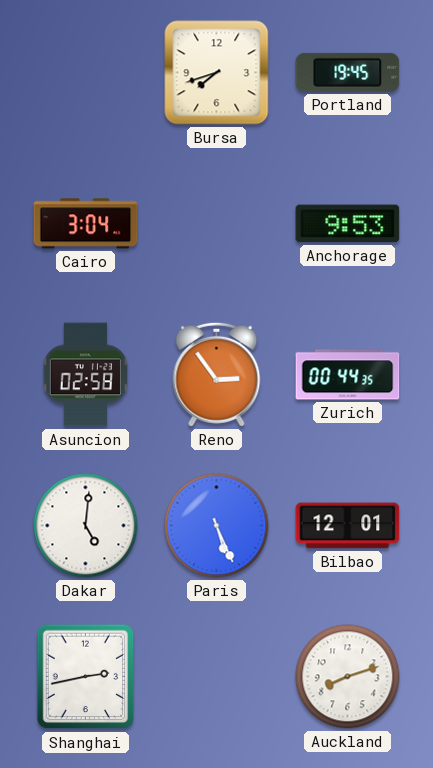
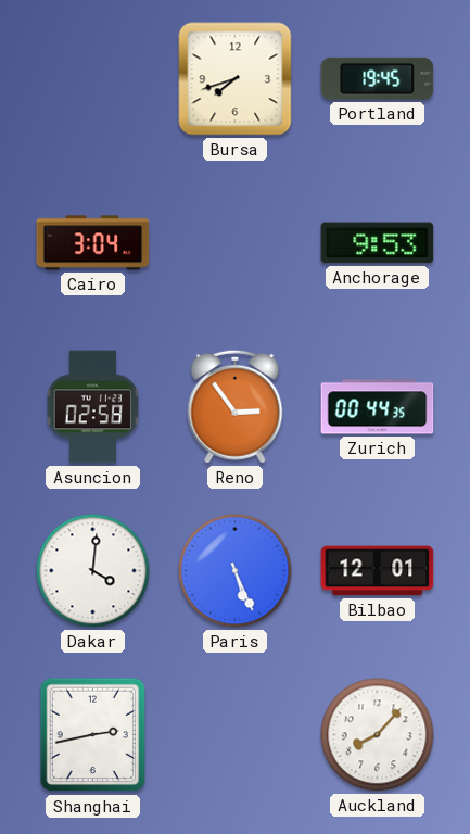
Dakar: 5:01 -> 4:01
Auckland: 8:12 -> 8:07
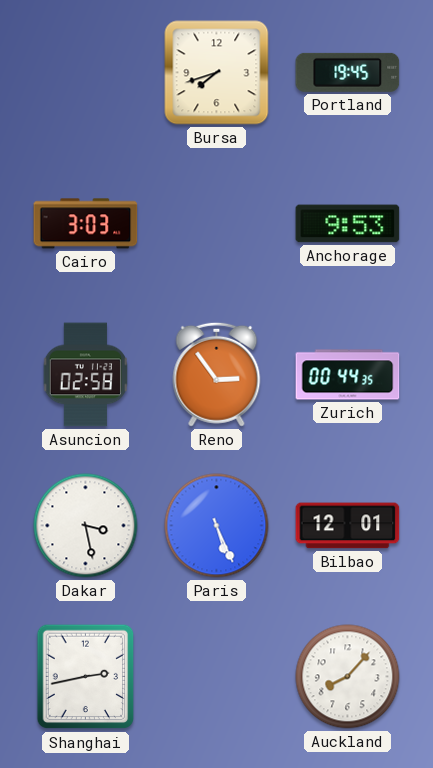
Cairo: 3:04 -> 3:03
Dakar: 4:01 -> 3:28
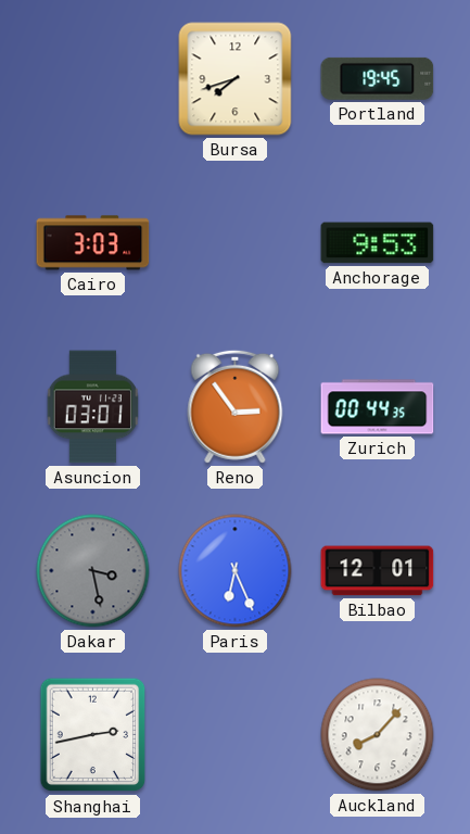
Asuncion: 02:58 -> 03:01
Dakar dial: white -> grey
Paris: 5:26 -> 6:26
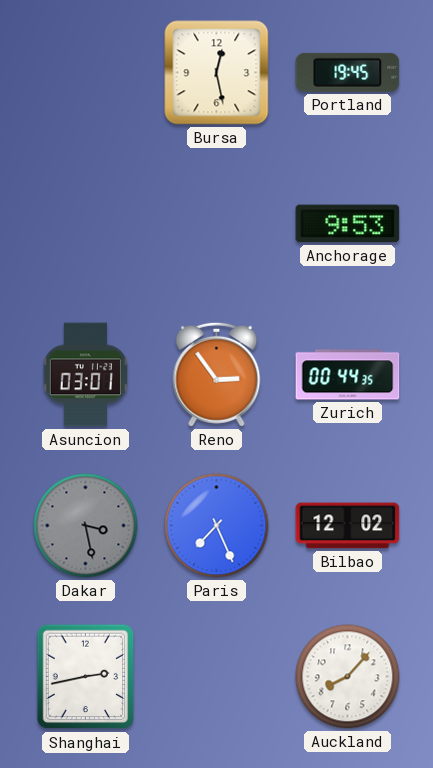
Bursa: 7:42 -> 12:28
Cairo: 3:03 -> none
Paris: 6:26 -> 7:26
Bilbao: 12:01 -> 12:02
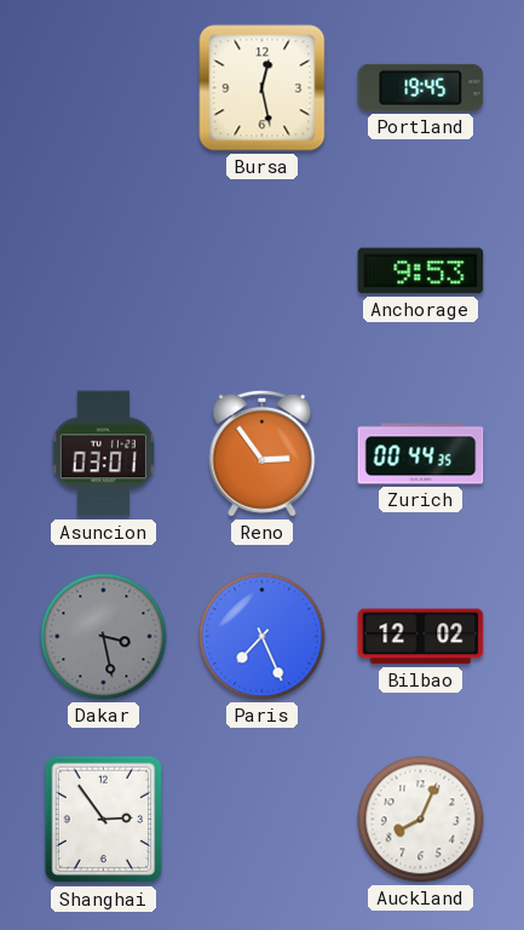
Shanghai: 2:43 -> 2:54
Auckland: 8:07 -> 8:04
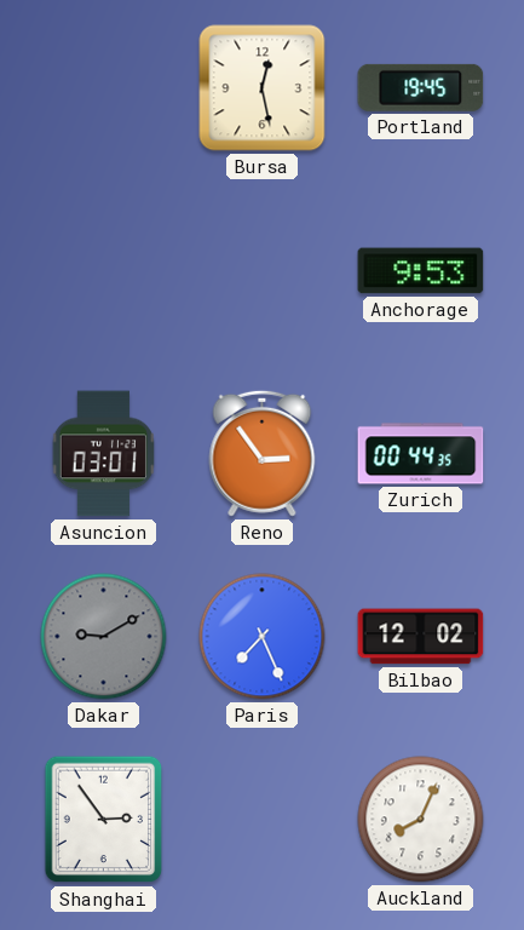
Dakar: 3:28 -> 9:10
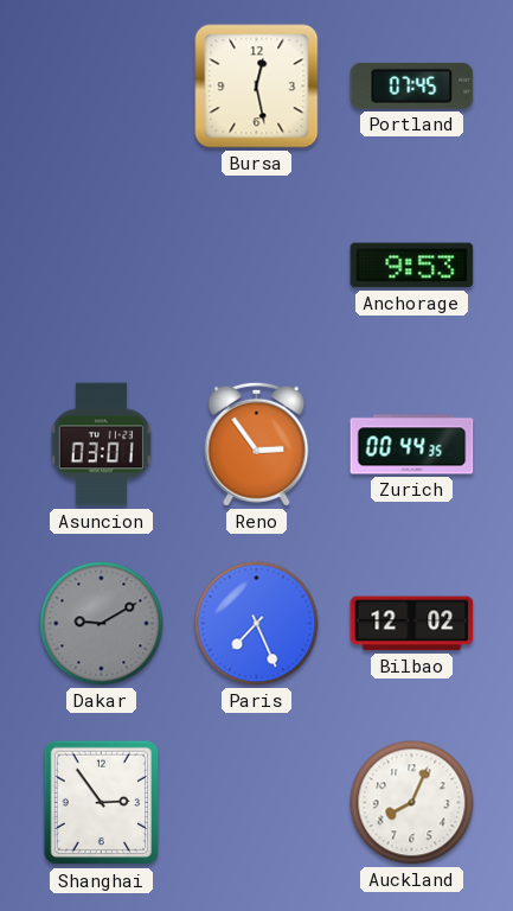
Portland: 19:45 -> 07:45
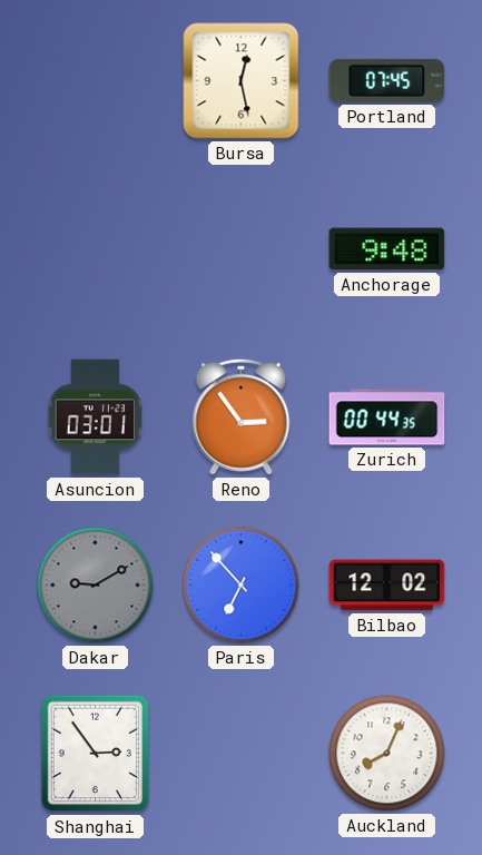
Anchorage: 9:53 -> 9:48
Paris: 7:26 -> 6:53
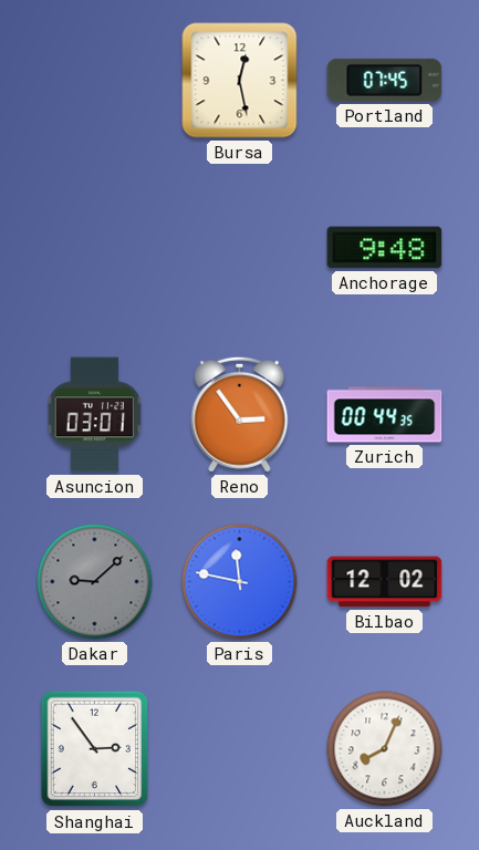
Dakar: 9:10 -> 9:08
Paris: 6:53 -> 11:47
